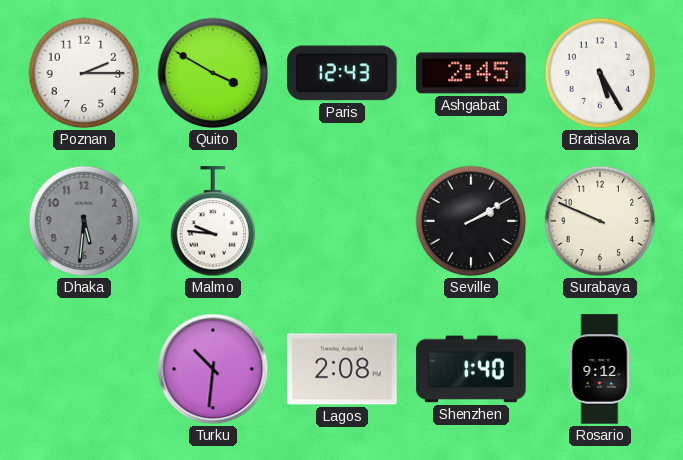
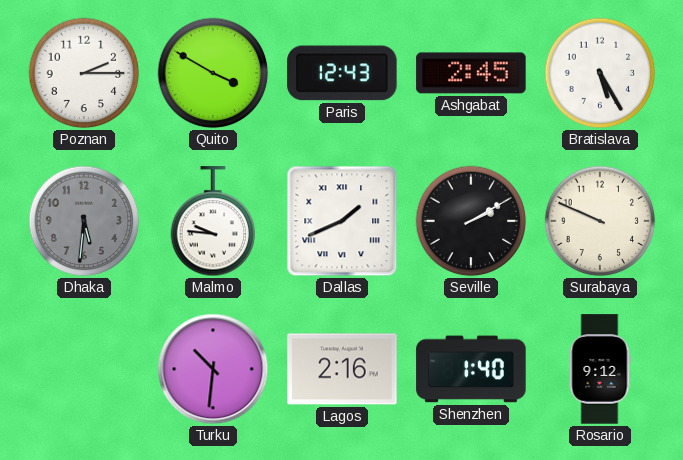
Dallas: none -> 1:41
Lagos: 2:08 -> 2:16
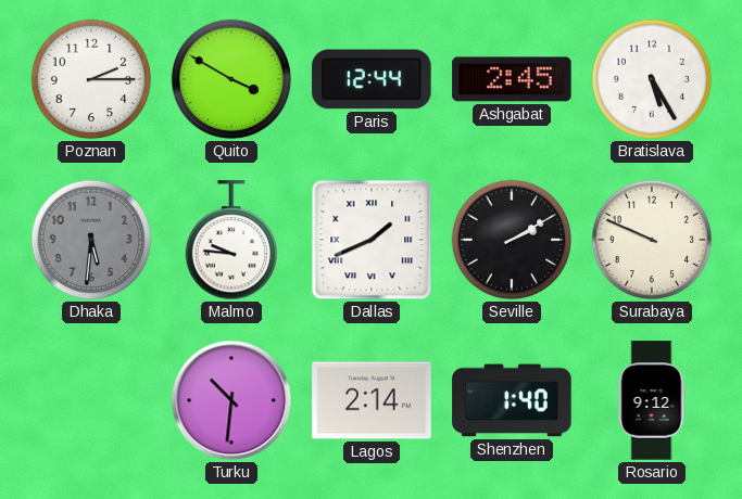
Paris: 12:43 -> 12:44
Lagos: 2:16 -> 2:14
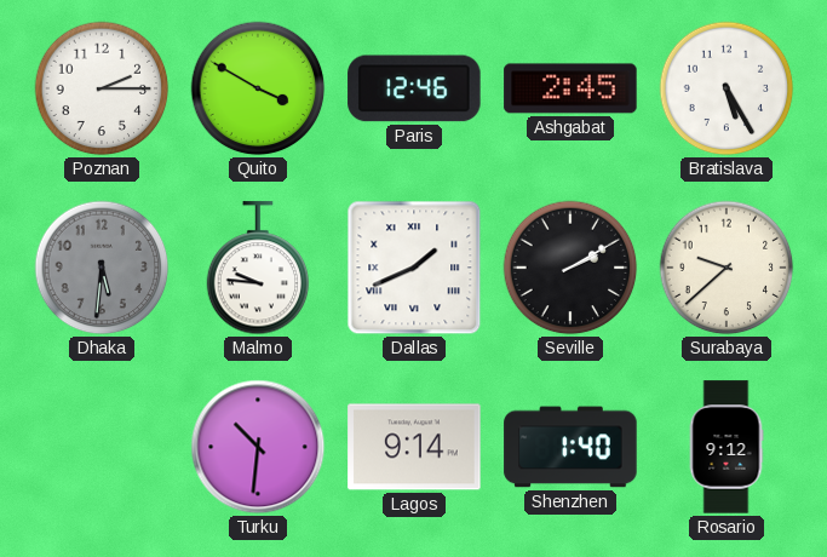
Paris: 12:44 -> 12:46
Surabaya: 9:49 -> 9:38
Lagos: 2:14 -> 9:14
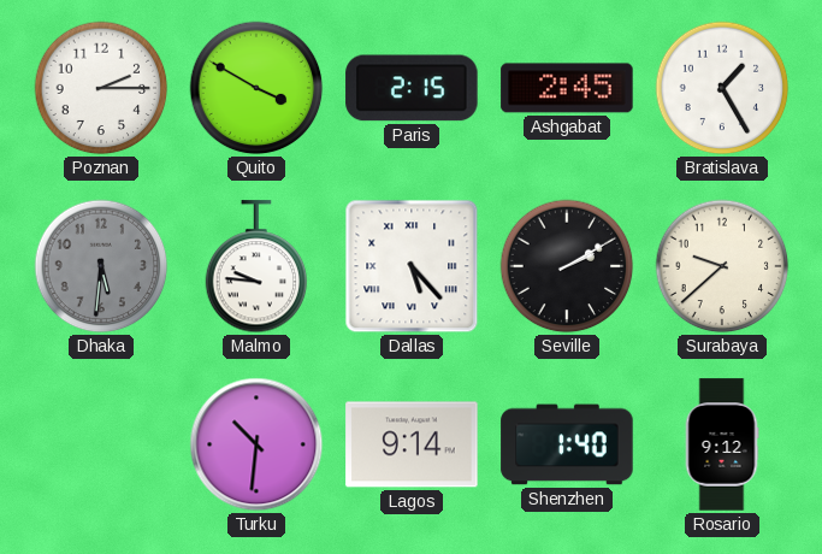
Paris: 12:46 -> 2:15
Bratislava: 5:25 -> 1:25
Dallas: 1:41 -> 5:23
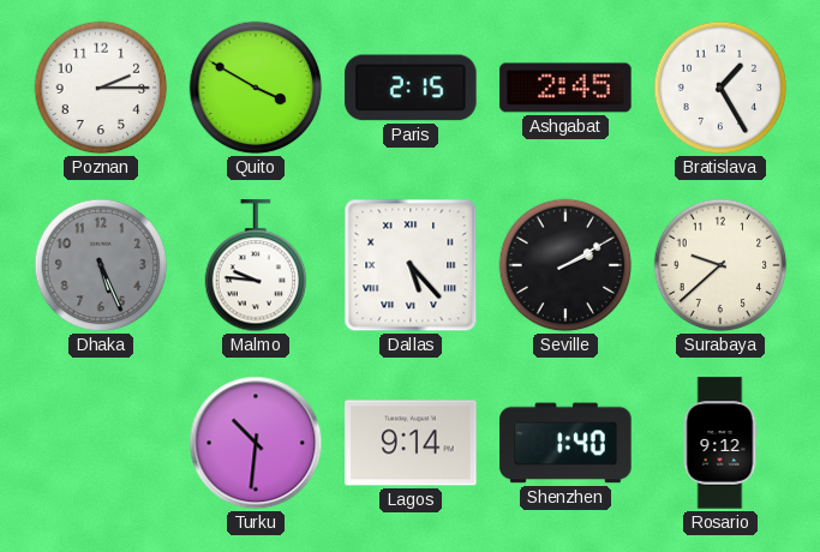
Dhaka: 5:31 -> 5:26
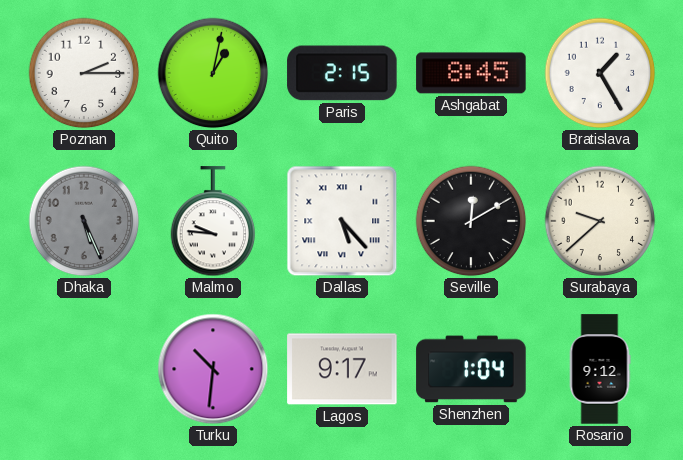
Quito: 3:50 -> 1:02
Ashgabat: 2:45 -> 8:45
Seville: 2:10 -> 12:10
Lagos: 9:14 -> 9:17
Shenzhen: 1:40 -> 1:04
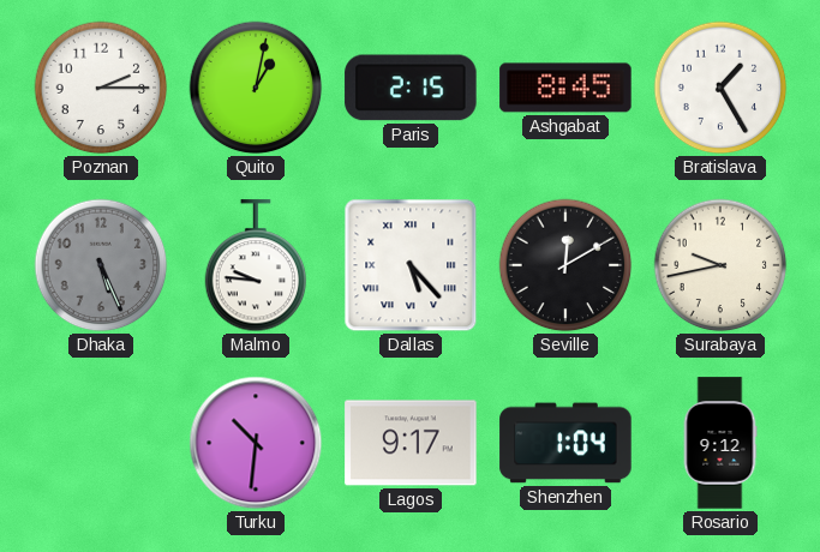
Surabaya: 9:38 -> 9:43
